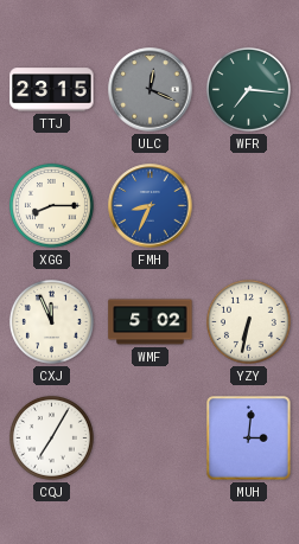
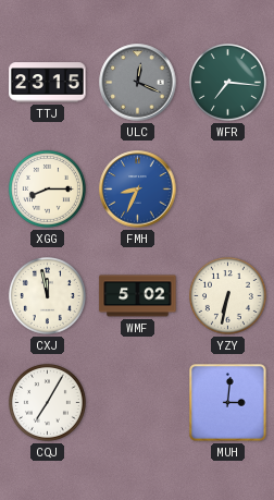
CXJ: 11:56 -> 11:58
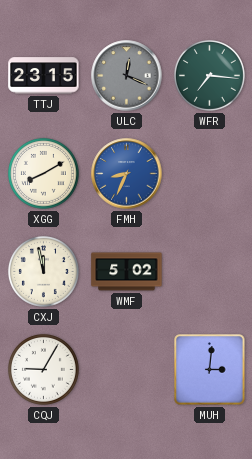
XGG: 8:15 -> 8:10
YZY: 6:32 -> none
CQJ: 7:05 -> 9:05
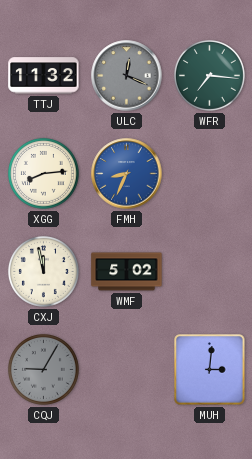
TTJ: 23:15 -> 11:32
XGG: 8:10 -> 8:14
CQJ dial: white -> grey
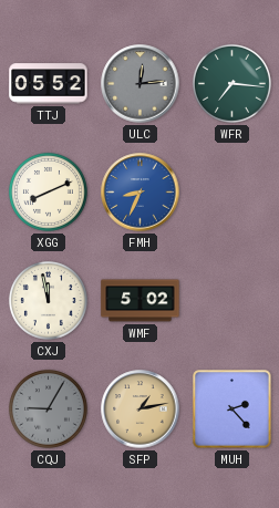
TTJ: 11:32 -> 05:52
ULC: 12:19 -> 12:14
XGG: 8:14 -> 8:11
SFP: none -> 1:13
MUH: 3:01 -> 2:23
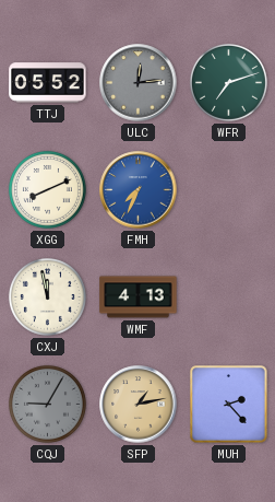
WFR: 7:16 -> 7:12
FMH: 8:34 -> 7:34
WMF: 5:02 -> 4:13
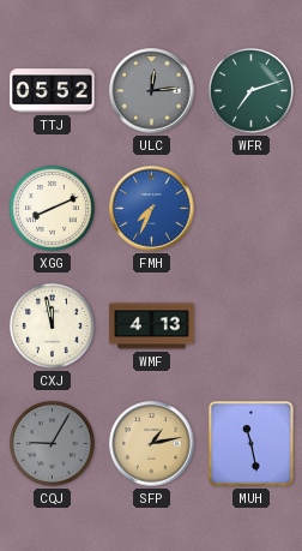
MUH: 2:23 -> 11:28
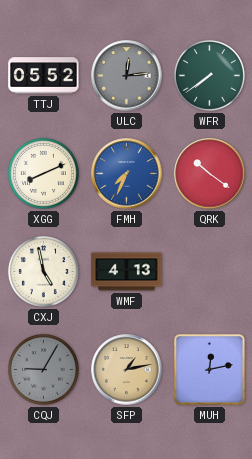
WFR: 7:12 -> 7:39
QRK: none -> 10:21
CXJ: 11:58 -> 4:58
MUH: 11:28 -> 12:13
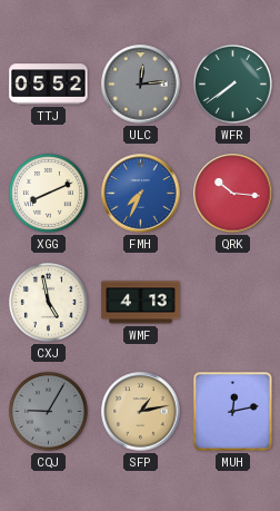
QRK: 10:21 -> 10:16
